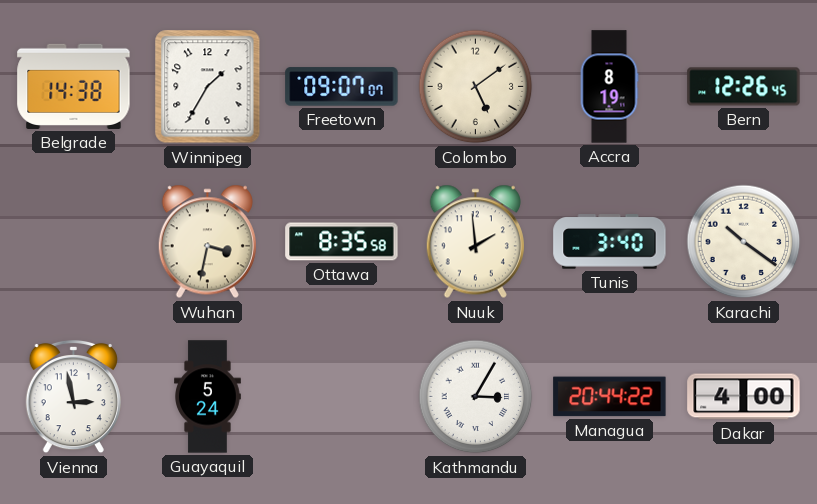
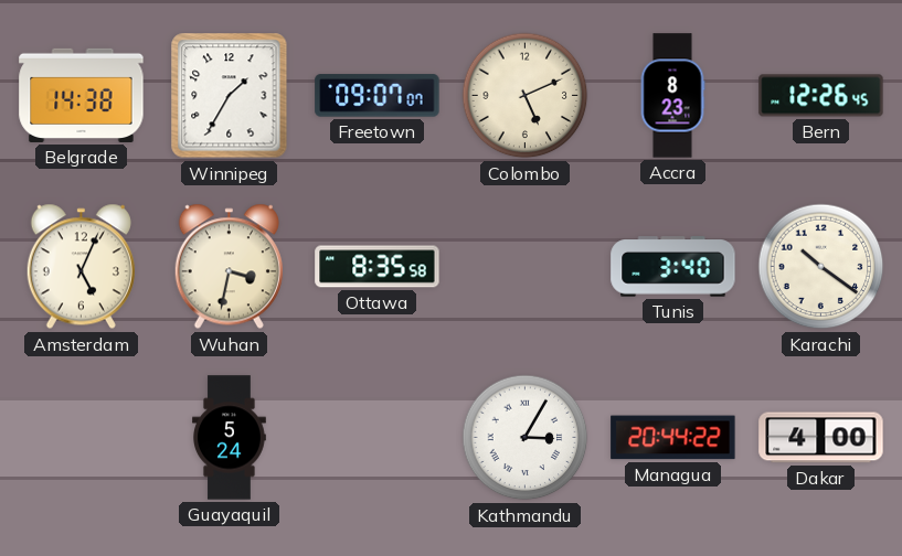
Colombo: 5:09 -> 5:11
Accra: 8:19 -> 8:23
Amsterdam: none -> 5:04
Nuuk: 1:59 -> none
Vienna: 2:58 -> none
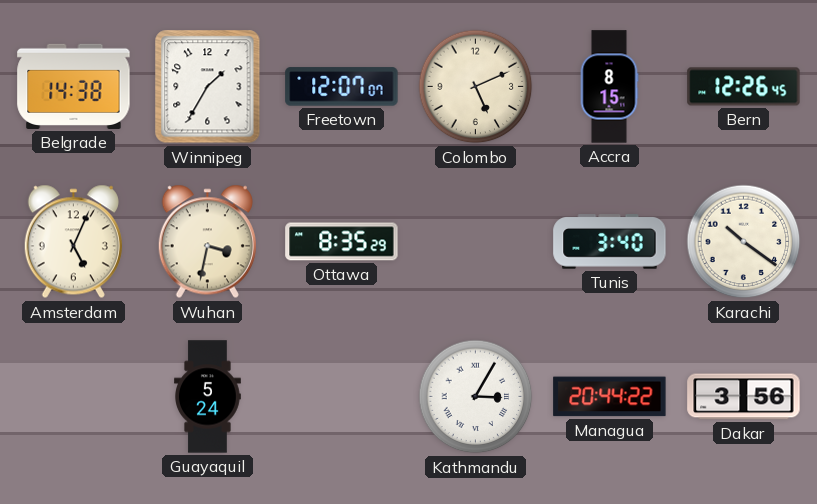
Freetown: 09:07 -> 12:07
Accra: 8:23 -> 8:15
Ottawa: 8:35:58 -> 8:35:29
Dakar: 4:00 -> 3:56
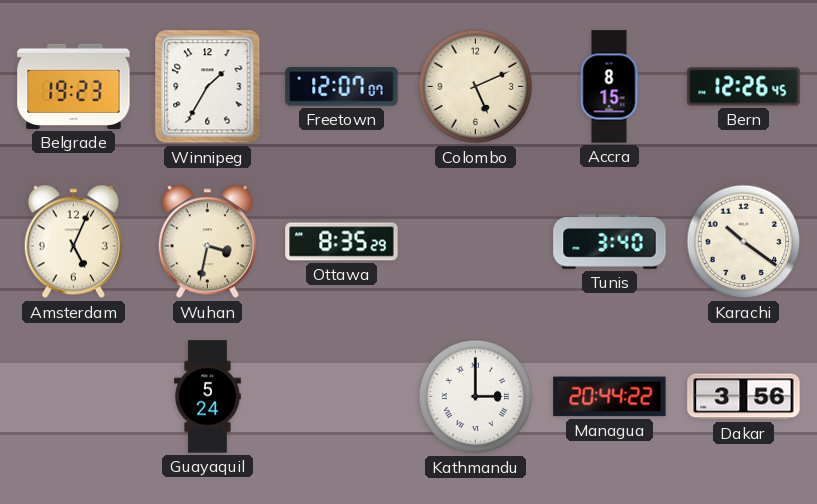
Belgrade: 14:38 -> 19:23
Kathmandu: 3:05 -> 3:00
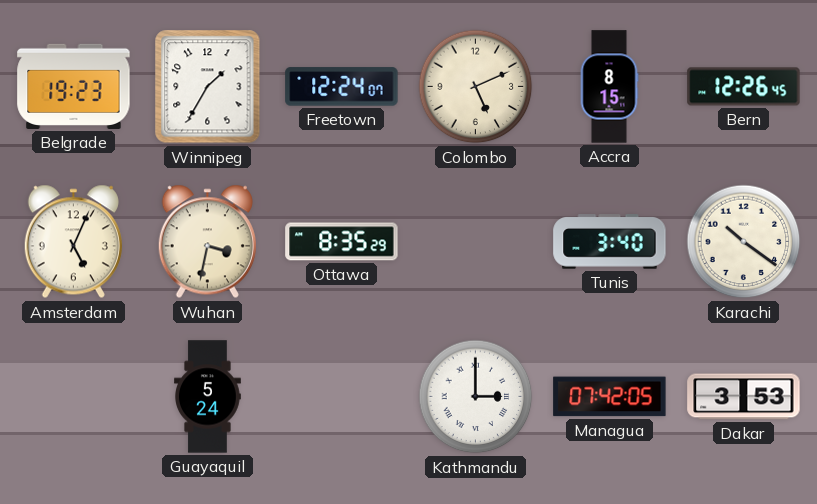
Freetown: 12:07 -> 12:24
Managua: 20:44 -> 07:42
Dakar: 3:56 -> 3:53
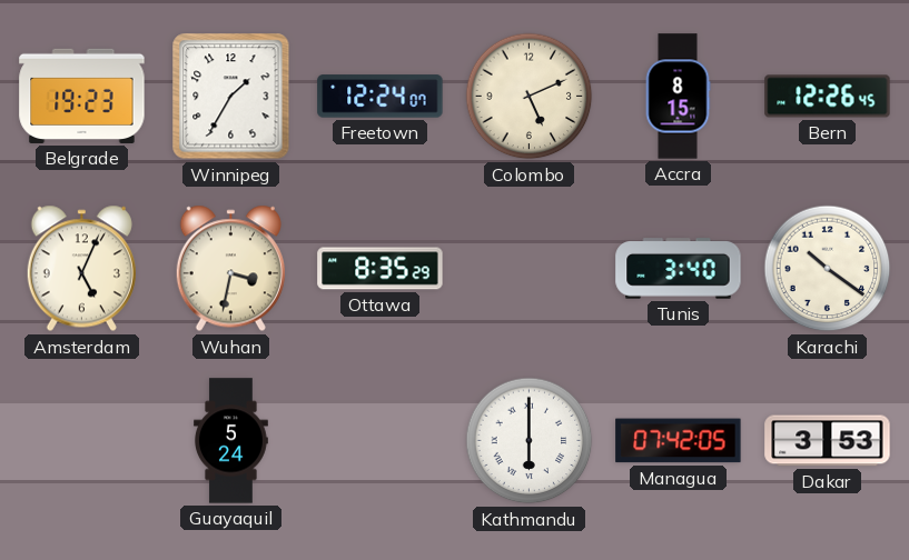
Kathmandu: 3:00 -> 6:00
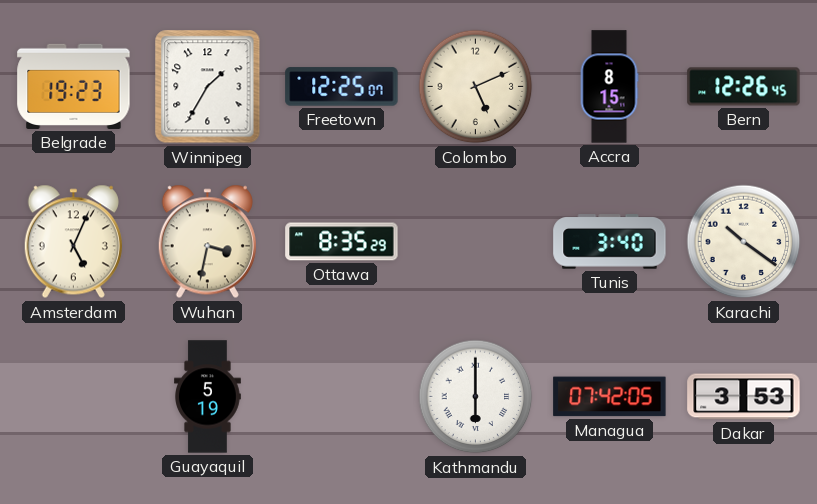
Freetown: 12:24 -> 12:25
Guayaquil: 5:24 -> 5:19
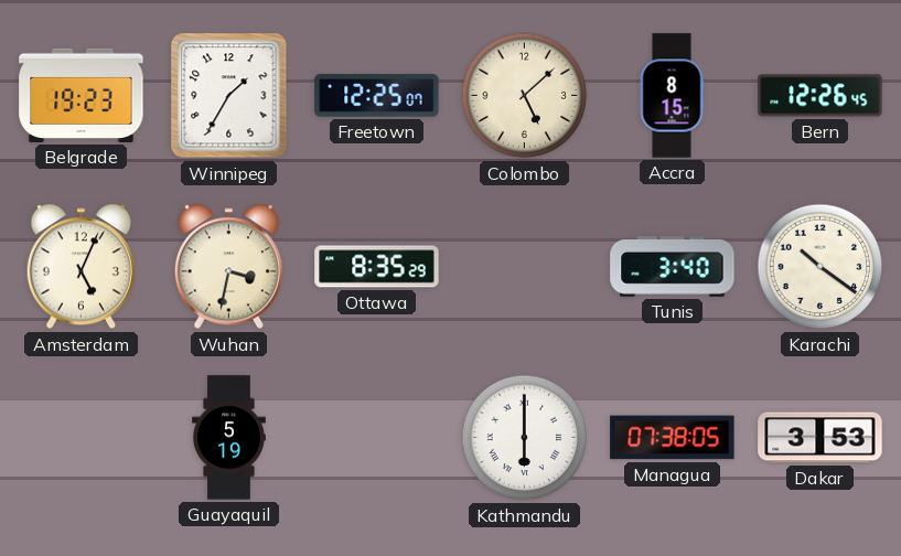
Colombo: 5:11 -> 5:08
Managua: 07:42 -> 07:38
